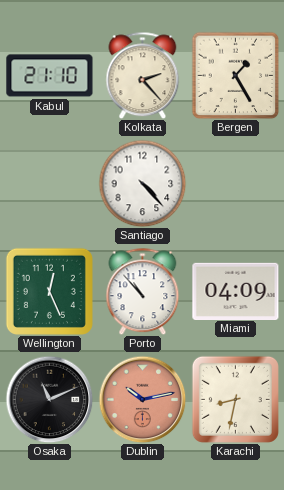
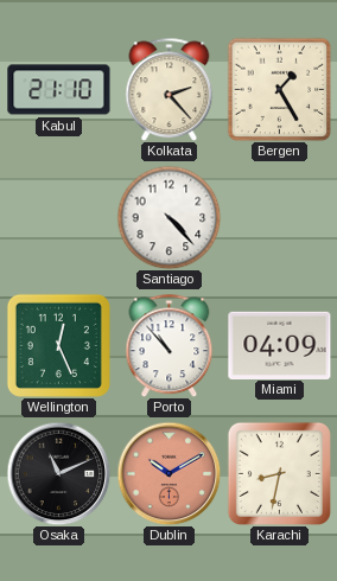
Dublin: 10:13 -> 10:10
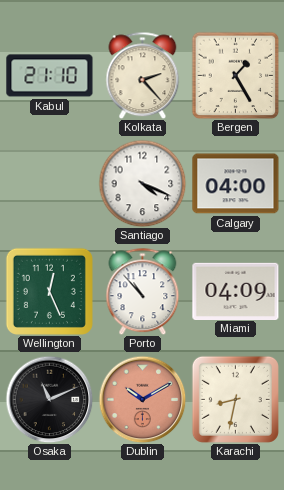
Santiago: 4:23 -> 4:19
Calgary: none -> 04:00
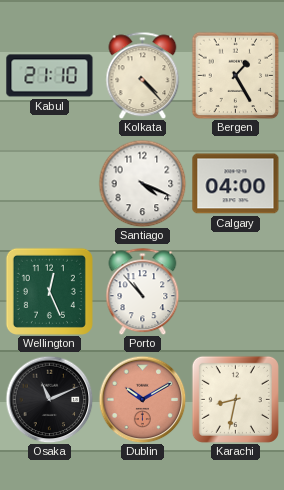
Kolkata: 2:23 -> 4:23
Miami: 04:09 -> none
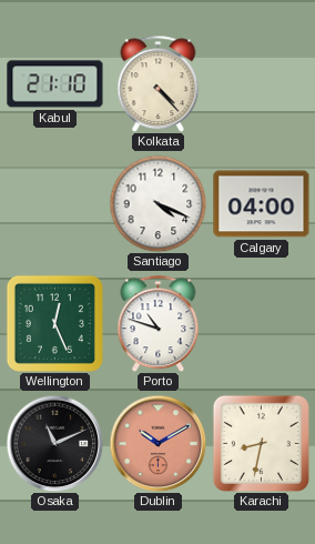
Bergen: 1:25 -> none
Porto: 10:53 -> 10:48
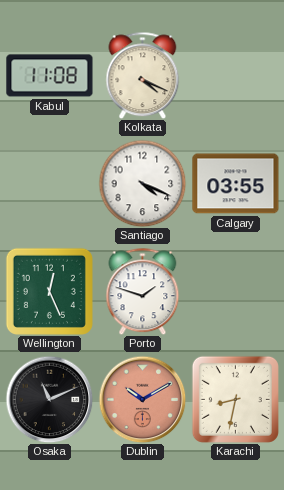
Kabul: 21:10 -> 11:08
Kolkata: 4:23 -> 4:19
Calgary: 04:00 -> 03:55
Porto: 10:48 -> 1:48
